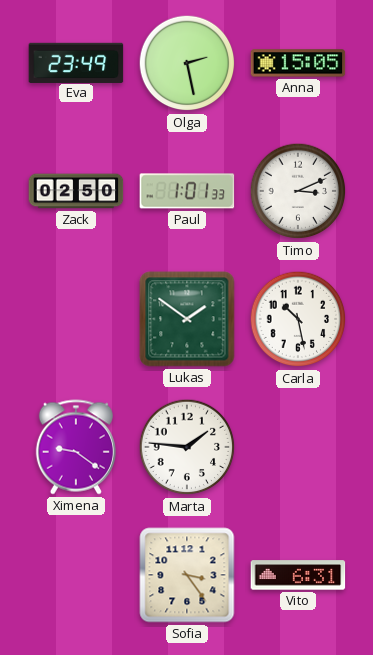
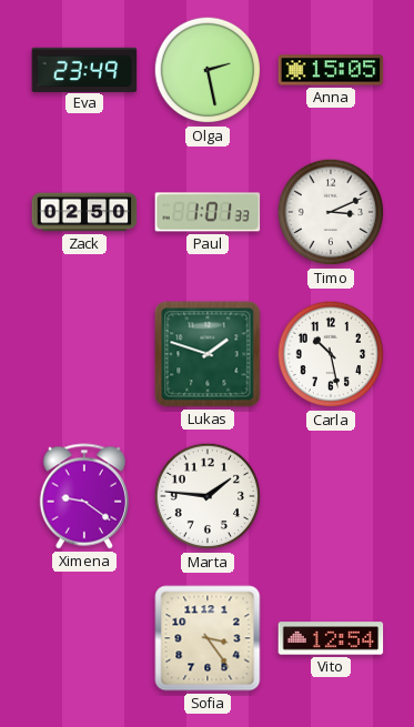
Lukas: 1:51 -> 1:48
Vito: 6:31 -> 12:54
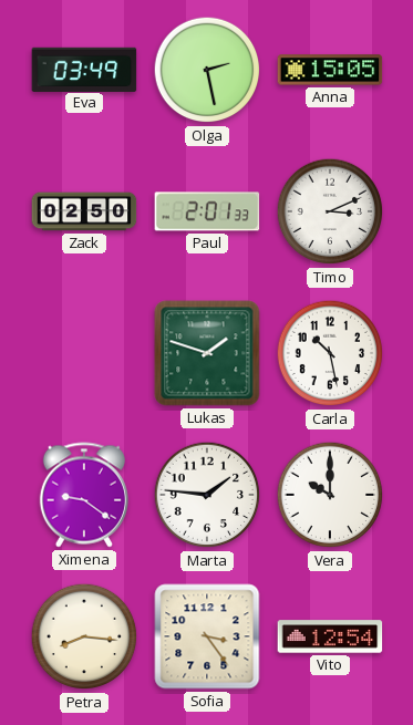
Eva: 23:49 -> 03:49
Paul: 1:01 -> 2:01
Vera: none -> 10:00
Petra: none -> 8:16
